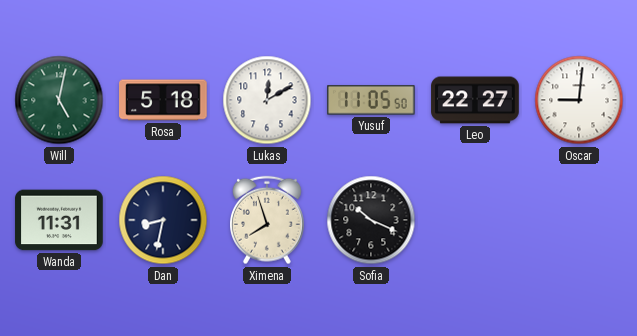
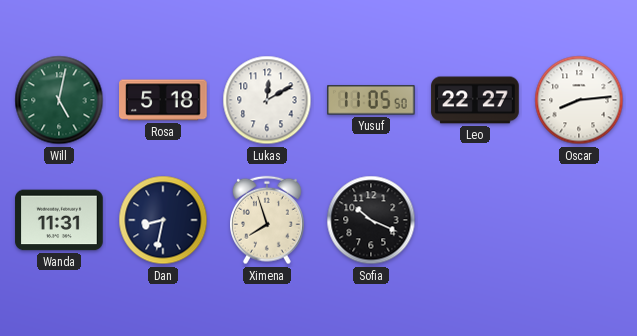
Oscar: 9:01 -> 8:14
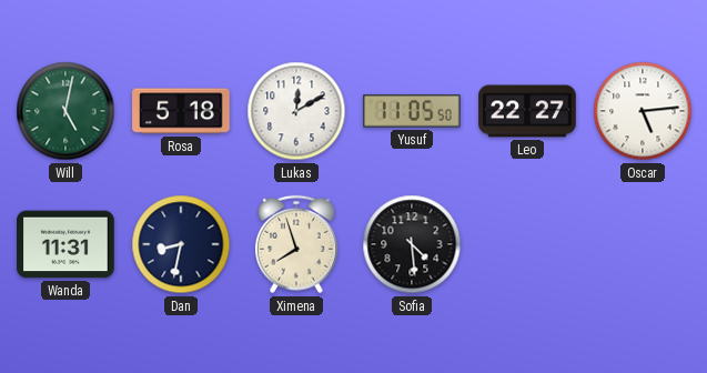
Oscar: 8:14 -> 5:14
Sofia: 10:19 -> 4:29
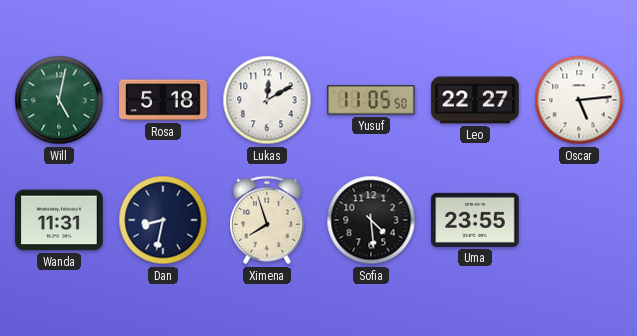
Uma: none -> 23:55
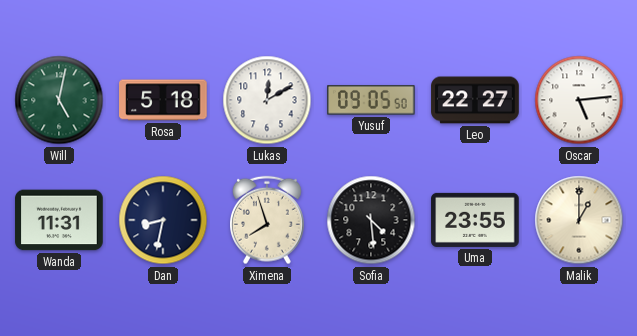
Yusuf: 11:05 -> 09:05
Malik: none -> 1:00
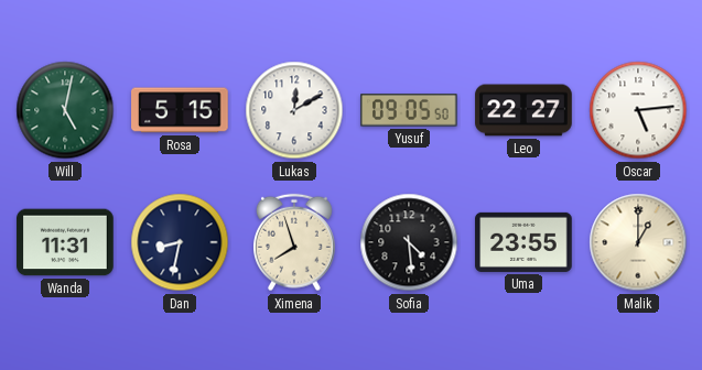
Rosa: 5:18 -> 5:15
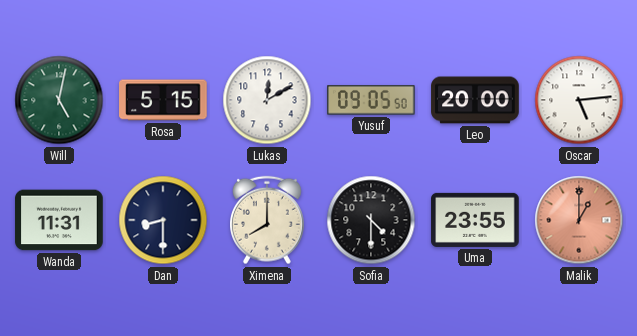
Leo: 22:27 -> 20:00
Dan: 8:32 -> 8:30
Ximena: 7:57 -> 8:00
Sofia: 4:29 -> 4:30
Malik dial: cream -> salmon
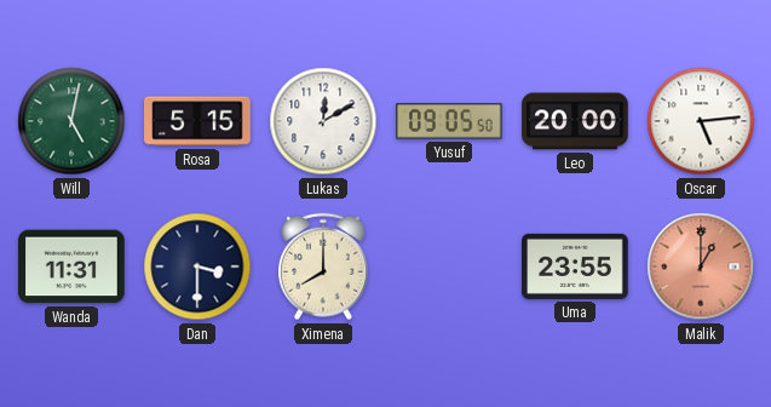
Dan: 8:30 -> 3:30
Sofia: 4:30 -> none
